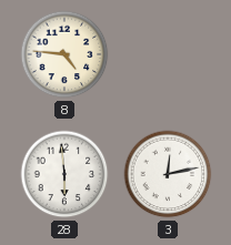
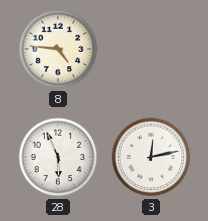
28: 5:59 -> 5:56
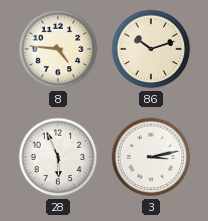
86: none -> 10:12
3: 12:13 -> 3:13
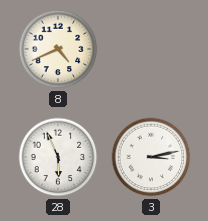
8: 4:46 -> 4:41
86: 10:12 -> none
